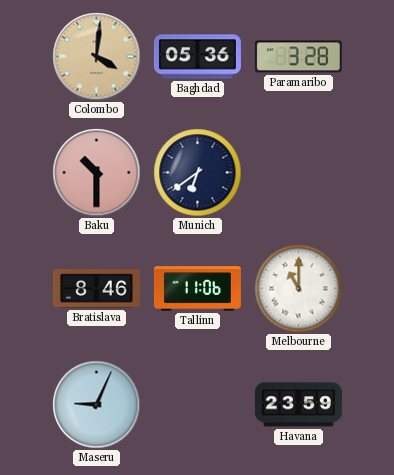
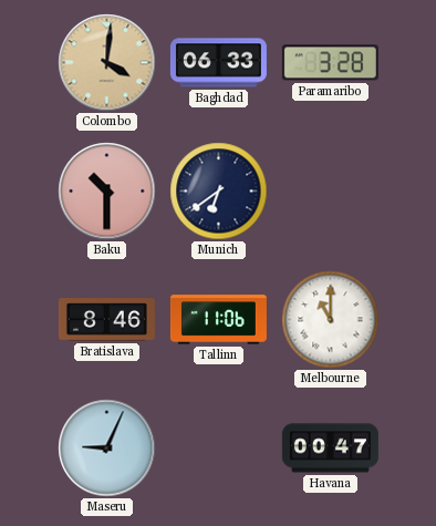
Baghdad: 05:36 -> 06:33
Havana: 23:59 -> 00:47
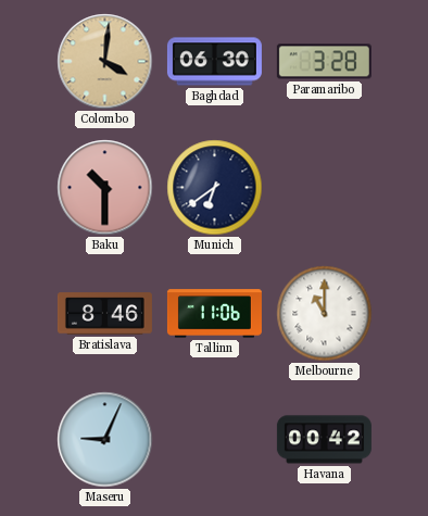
Baghdad: 06:33 -> 06:30
Havana: 00:47 -> 00:42
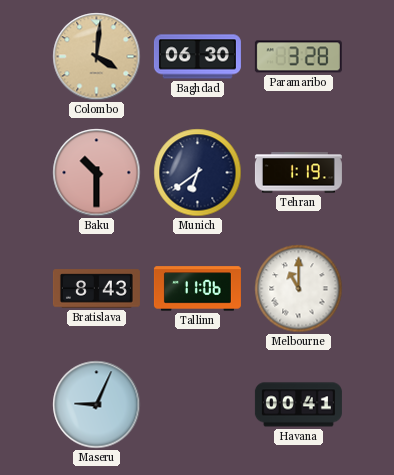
Tehran: none -> 1:19
Bratislava: 8:46 -> 8:43
Havana: 00:42 -> 00:41
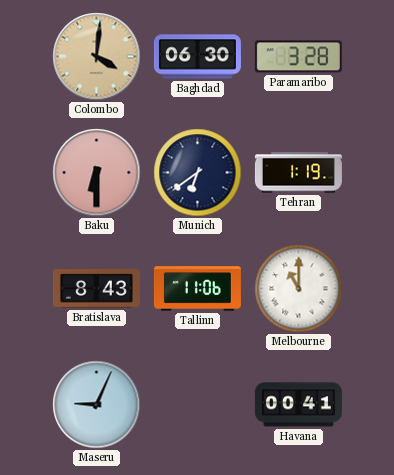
Baku: 10:30 -> 6:30
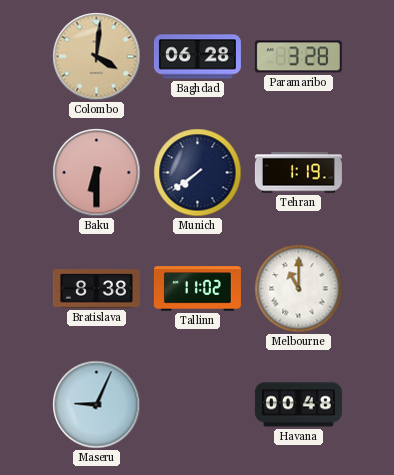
Baghdad: 06:30 -> 06:28
Munich: 6:39 -> 7:39
Bratislava: 8:43 -> 8:38
Tallinn: 11:06 -> 11:02
Havana: 00:41 -> 00:48
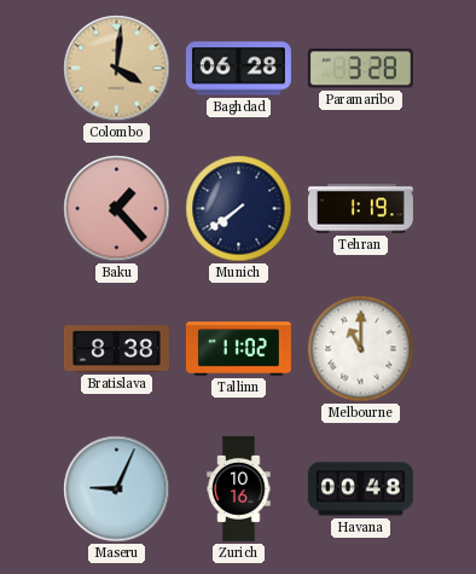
Baku: 6:30 -> 1:23
Zurich: none -> 10:16
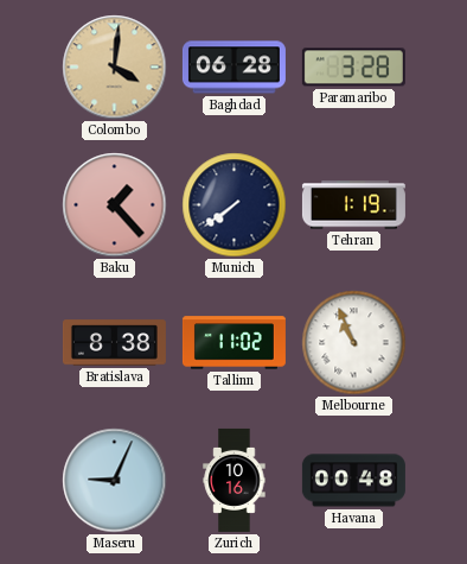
Melbourne: 11:00 -> 10:56
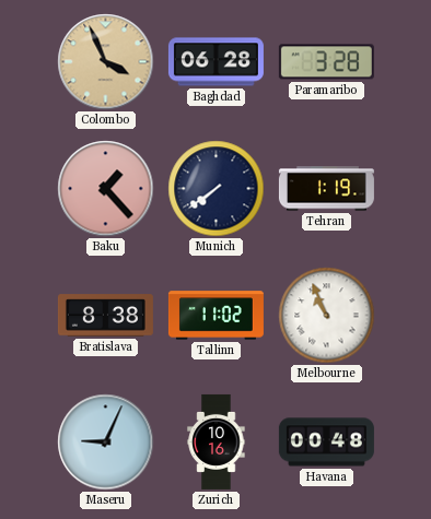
Colombo: 4:01 -> 3:56
